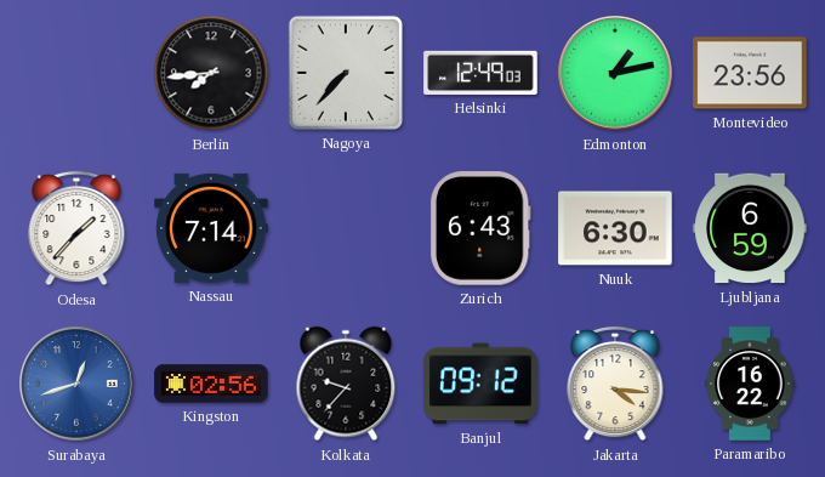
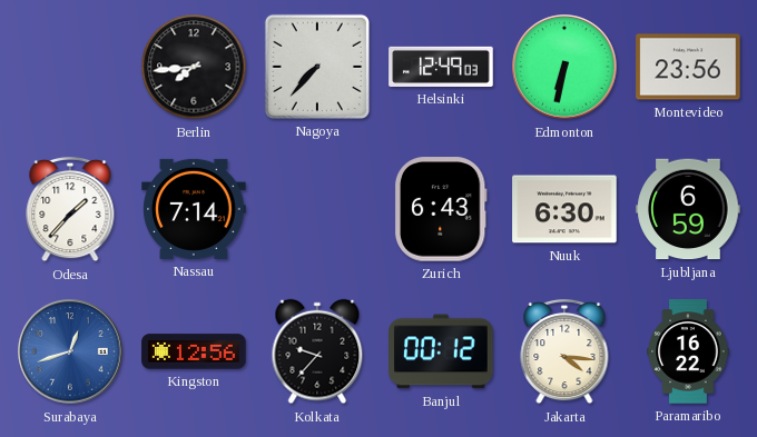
Edmonton: 1:13 -> 6:32
Kingston: 02:56 -> 12:56
Banjul: 09:12 -> 00:12
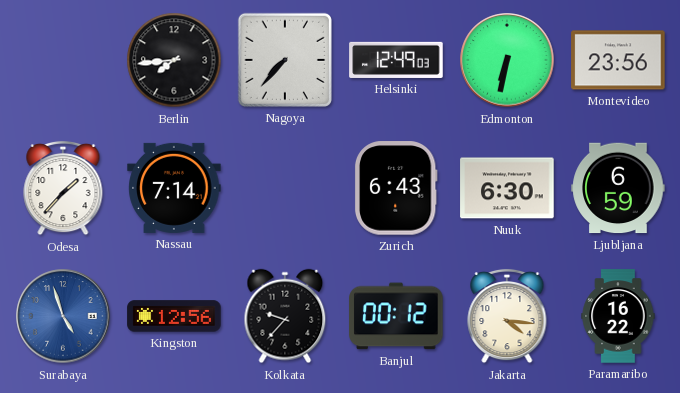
Surabaya: 12:42 -> 4:57
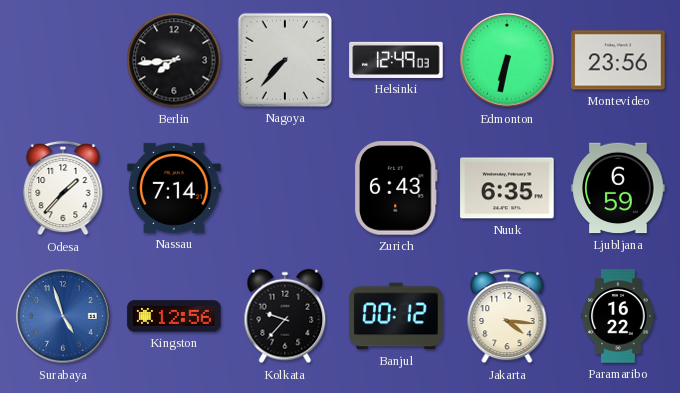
Nuuk: 6:30 -> 6:35
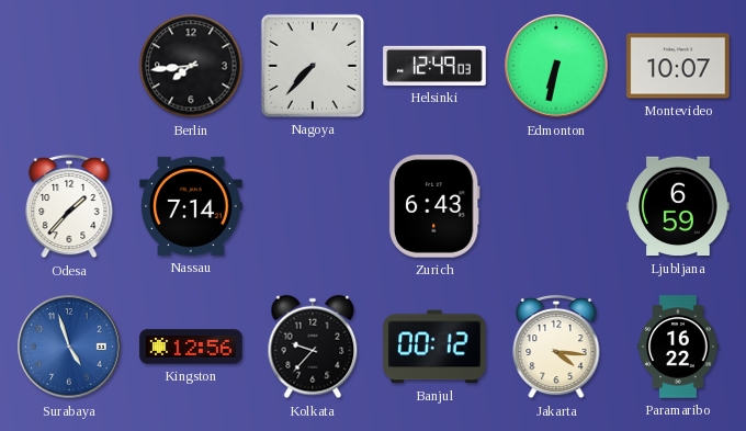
Montevideo: 23:56 -> 10:07
Nuuk: 6:35 -> none
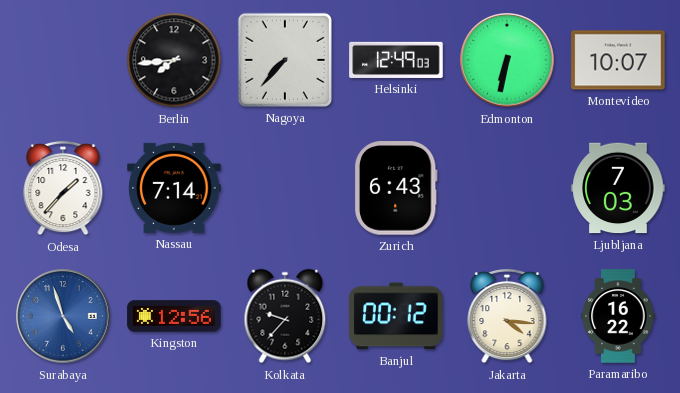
Ljubljana: 6:59 -> 7:03
